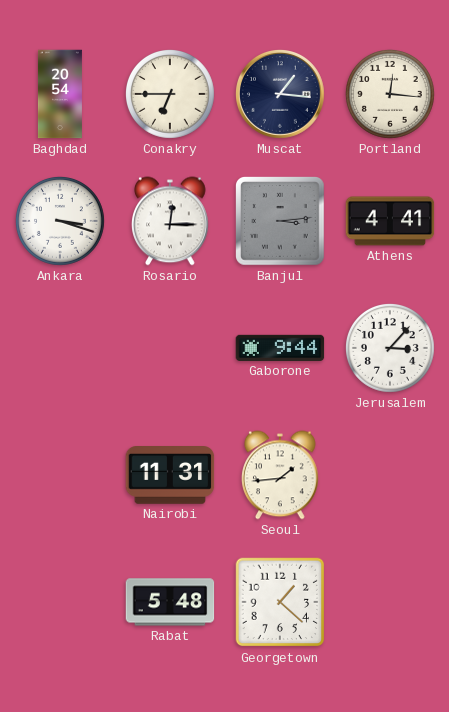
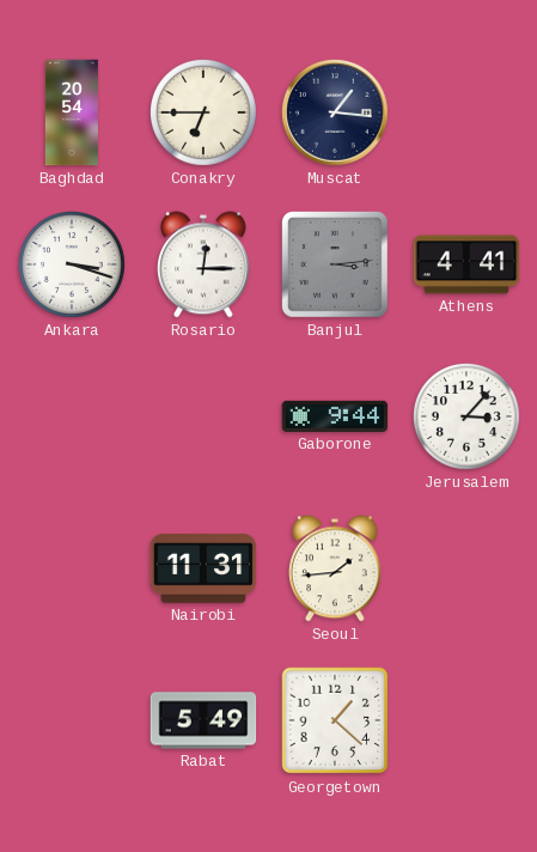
Portland: 12:16 -> none
Rabat: 5:48 -> 5:49
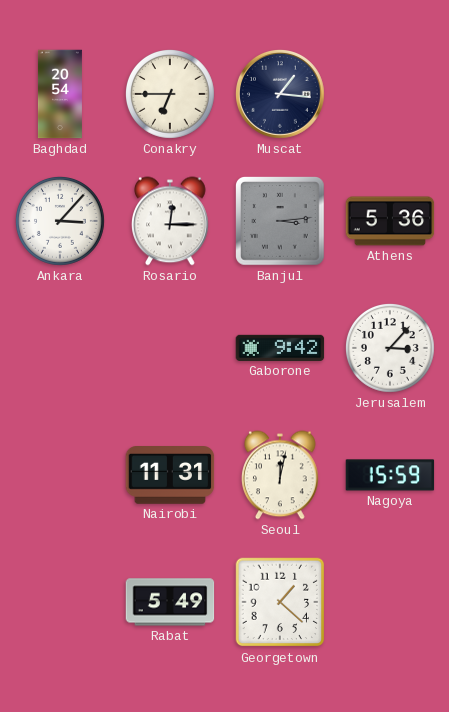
Ankara: 3:18 -> 3:07
Athens: 4:41 -> 5:36
Gaborone: 9:44 -> 9:42
Seoul: 1:44 -> 12:02
Nagoya: none -> 15:59
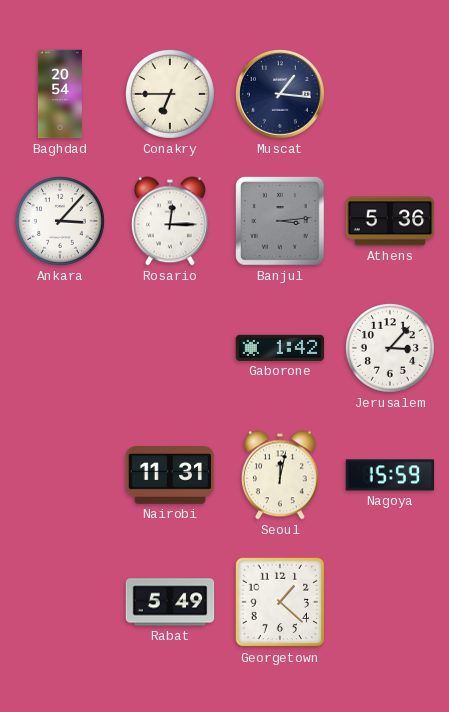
Gaborone: 9:42 -> 1:42
